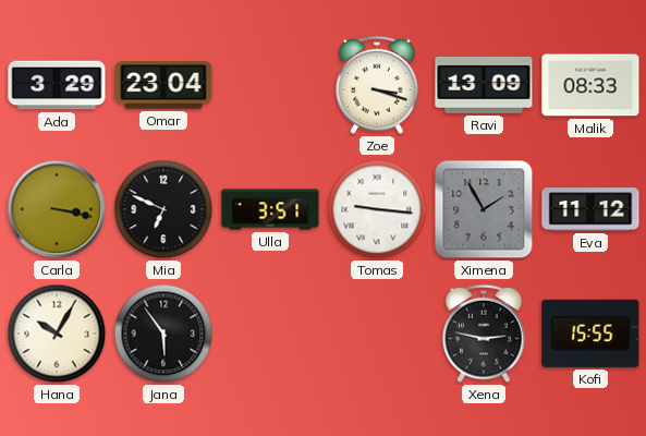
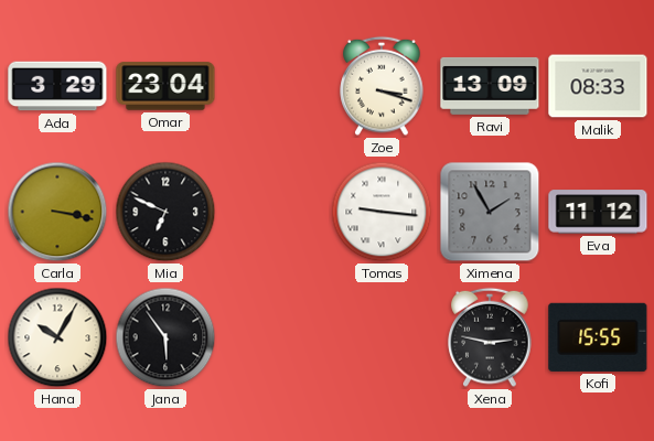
Ulla: 3:51 -> none
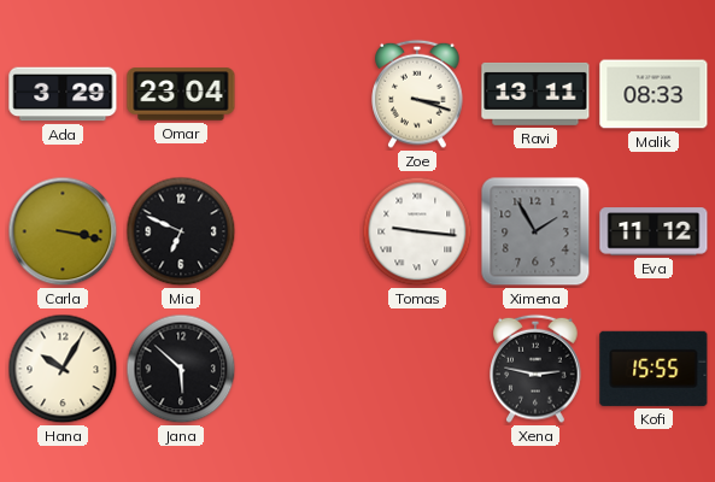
Ravi: 13:09 -> 13:11
Jana: 5:54 -> 5:52
